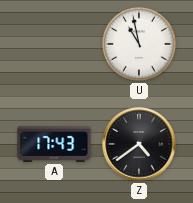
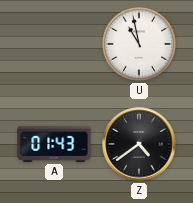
A: 17:43 -> 01:43
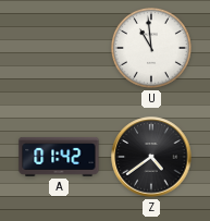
U: 10:58 -> 10:59
A: 01:43 -> 01:42
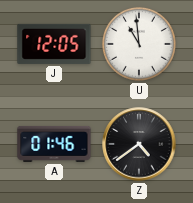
J: none -> 12:05
A: 01:42 -> 01:46
